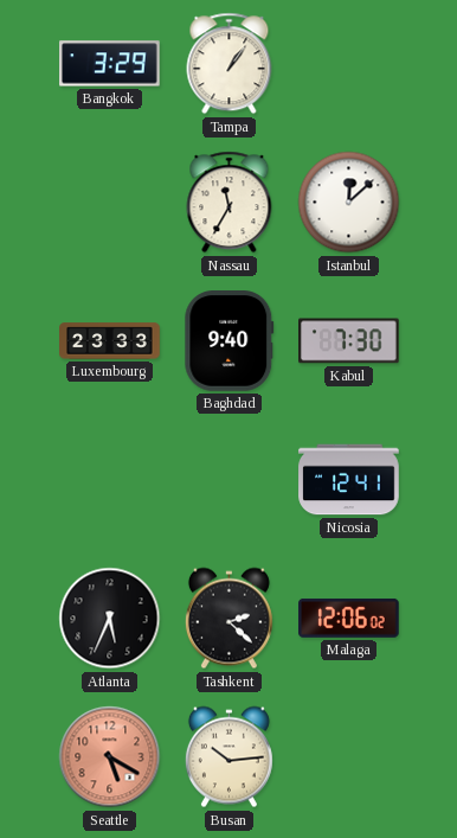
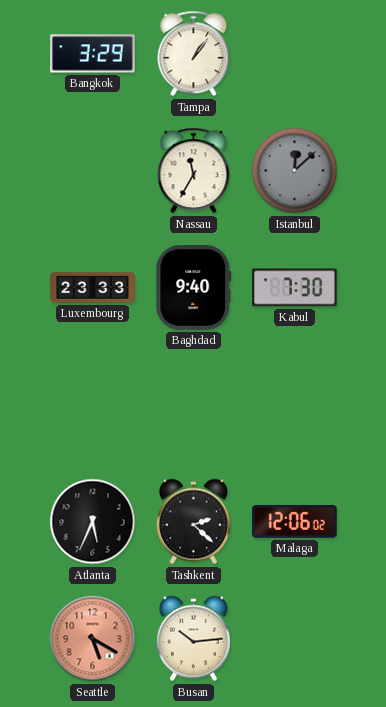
Istanbul dial: white -> grey
Nicosia: 12:41 -> none
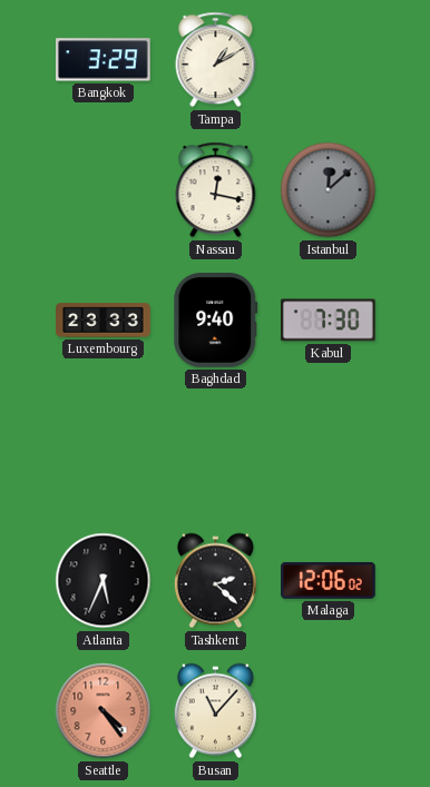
Tampa: 1:06 -> 1:10
Nassau: 11:35 -> 12:17
Seattle: 5:20 -> 4:24
Busan: 10:14 -> 11:07
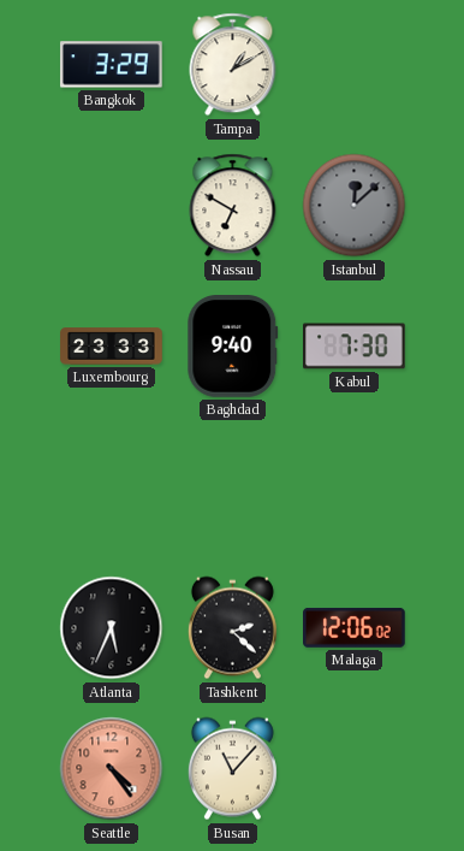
Nassau: 12:17 -> 6:50
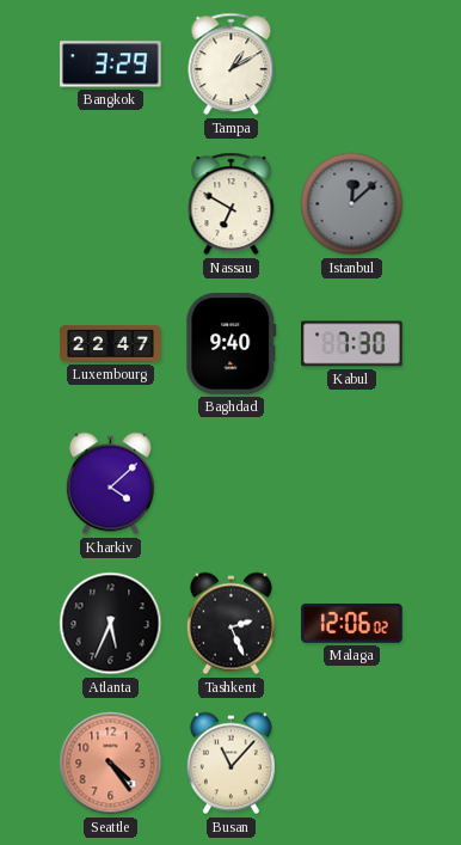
Luxembourg: 23:33 -> 22:47
Kharkiv: none -> 4:08
Tashkent: 2:22 -> 2:26
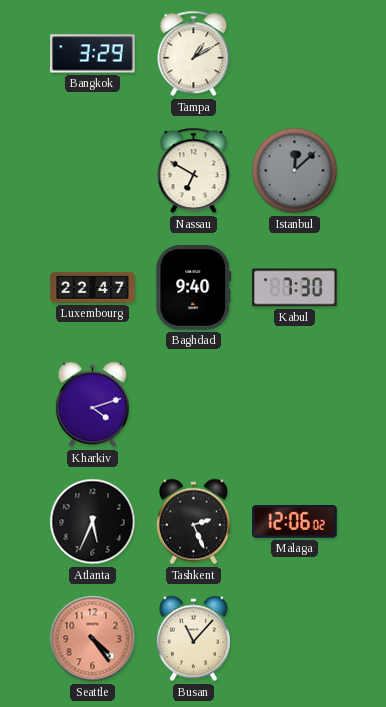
Kharkiv: 4:08 -> 4:12
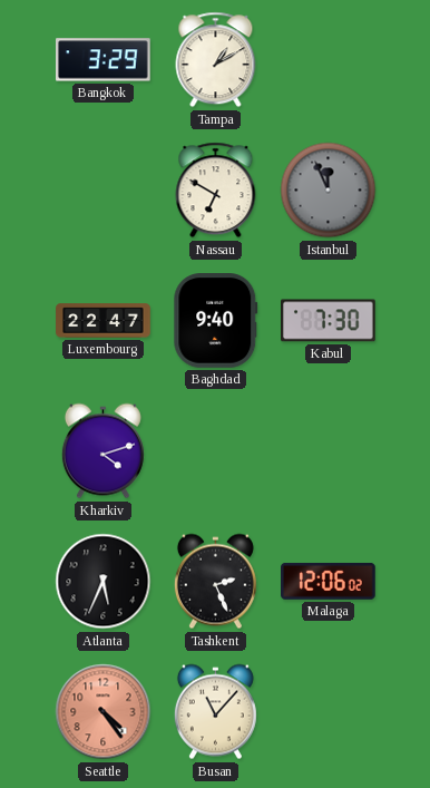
Istanbul: 12:08 -> 11:56
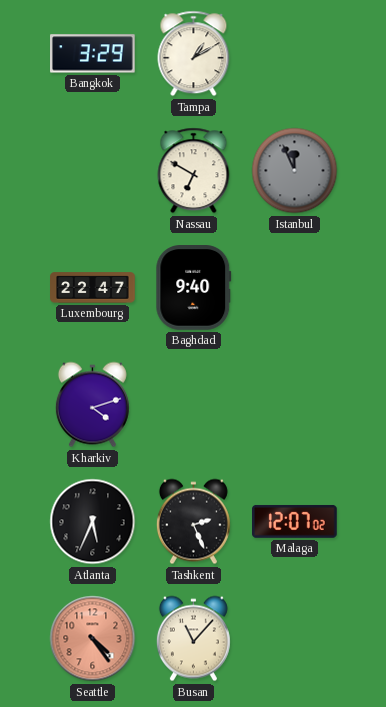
Kabul: 7:30 -> none
Malaga: 12:06 -> 12:07
